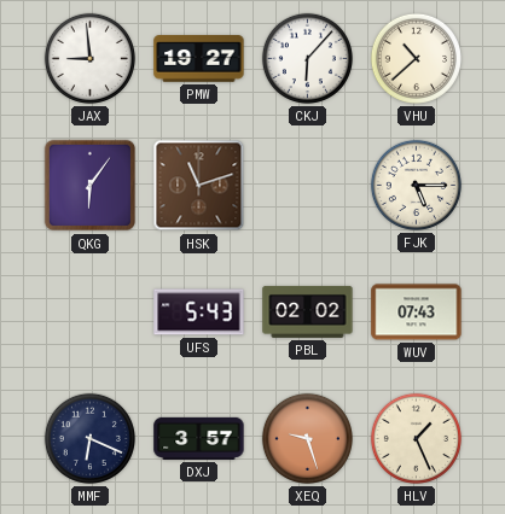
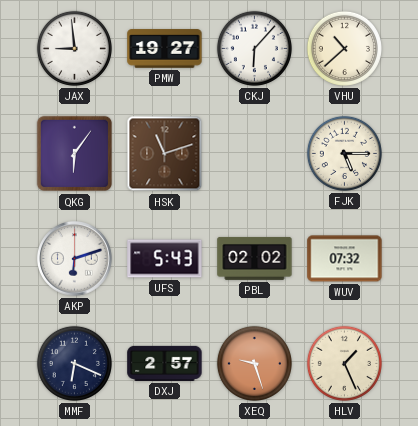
AKP: none -> 6:12
WUV: 07:43 -> 07:32
DXJ: 3:57 -> 2:57
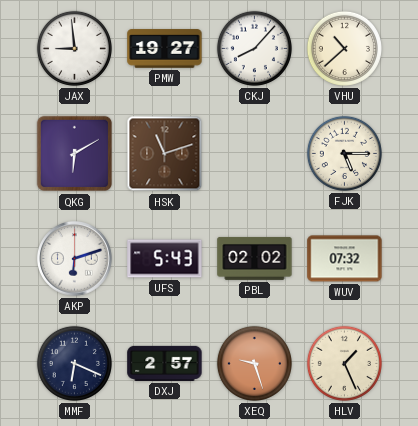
CKJ: 6:07 -> 8:07
QKG: 6:06 -> 6:10
